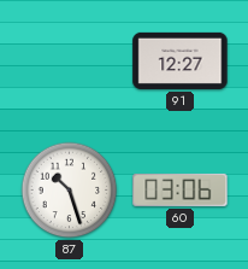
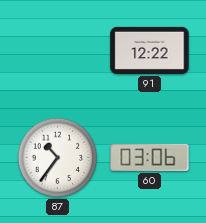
91: 12:27 -> 12:22
87: 10:27 -> 10:36
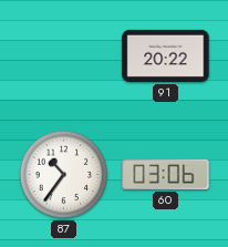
91: 12:22 -> 20:22
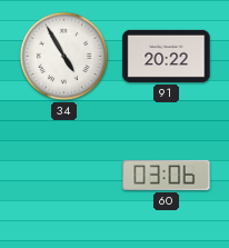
34: none -> 4:55
87: 10:36 -> none
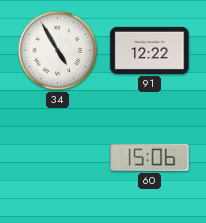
91: 20:22 -> 12:22
60: 03:06 -> 15:06
